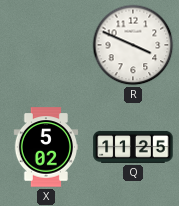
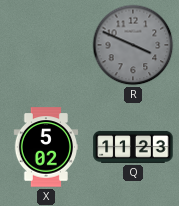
R dial: white -> grey
Q: 11:25 -> 11:23
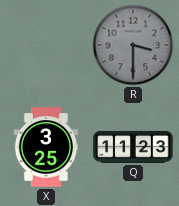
R: 3:49 -> 3:30
X: 5:02 -> 3:25
